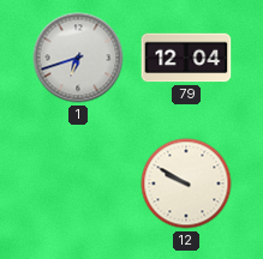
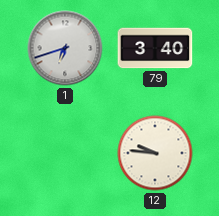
79: 12:04 -> 3:40
12: 9:50 -> 9:46
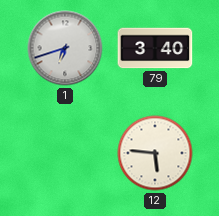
12: 9:46 -> 5:46
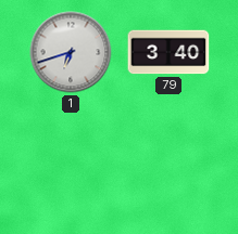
12: 5:46 -> none
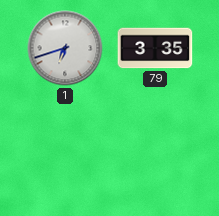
79: 3:40 -> 3:35
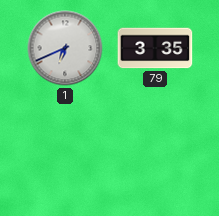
1: 6:42 -> 6:41
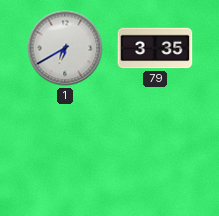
1: 6:41 -> 6:40
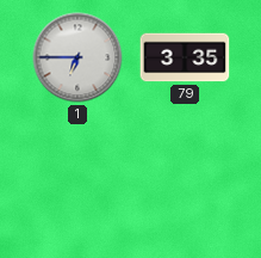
1: 6:40 -> 6:45
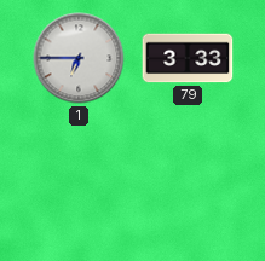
79: 3:35 -> 3:33
